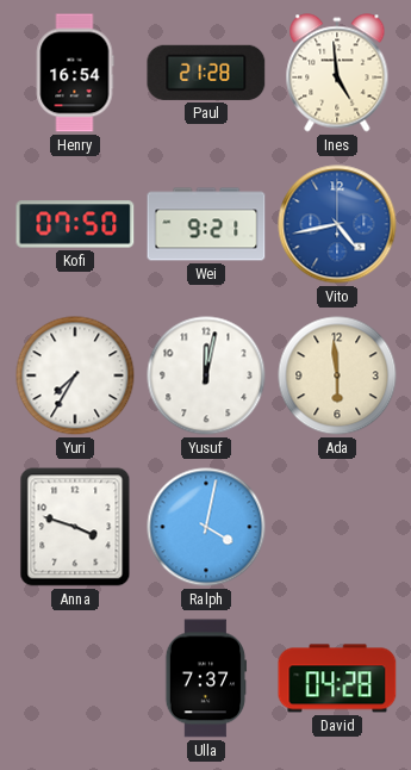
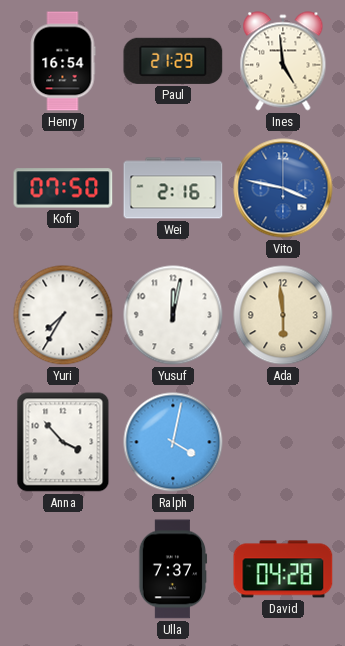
Paul: 21:28 -> 21:29
Wei: 9:21 -> 2:16
Vito: 4:43 -> 3:47
Anna: 3:48 -> 3:53
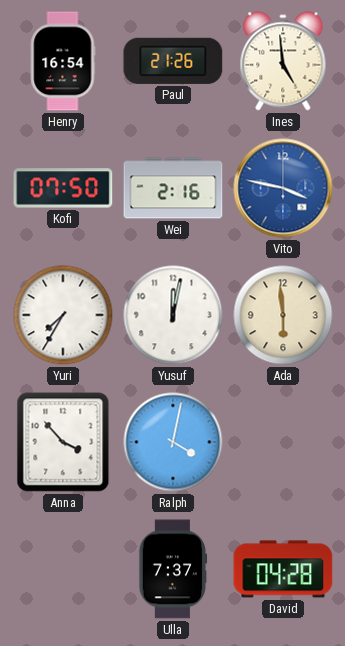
Paul: 21:29 -> 21:26
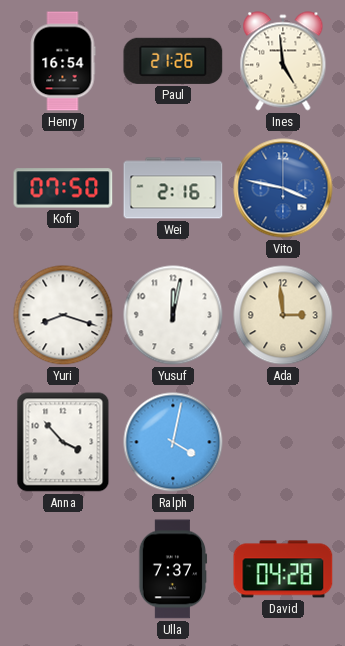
Yuri: 7:35 -> 8:18
Ada: 5:59 -> 2:59
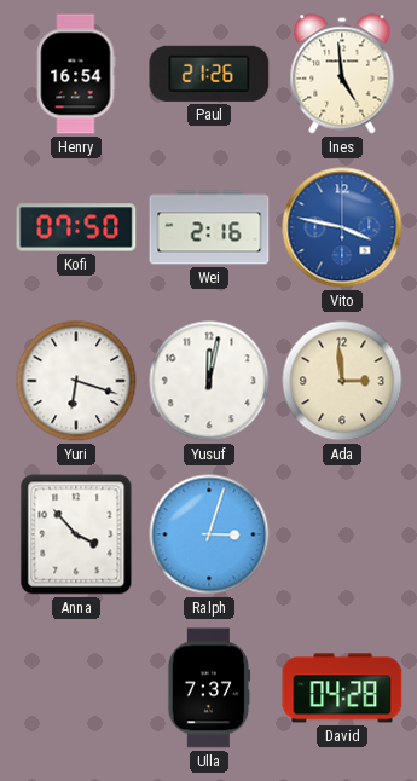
Yuri: 8:18 -> 6:18
Ralph: 4:02 -> 3:03
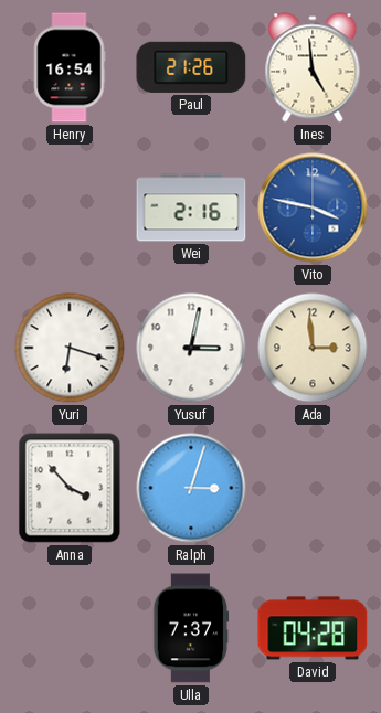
Kofi: 07:50 -> none
Yusuf: 12:02 -> 3:02
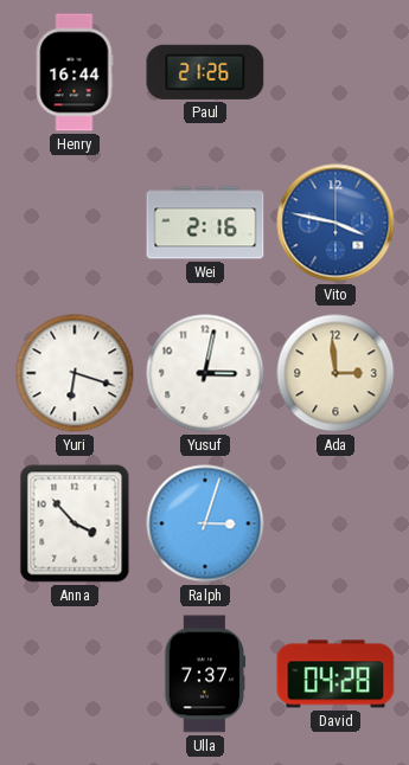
Henry: 16:54 -> 16:44
Ines: 4:59 -> none
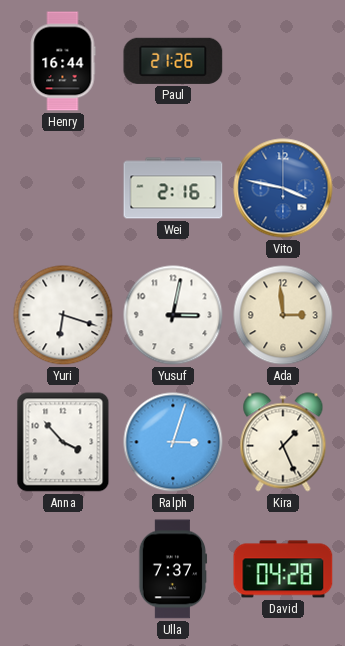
Kira: none -> 1:26
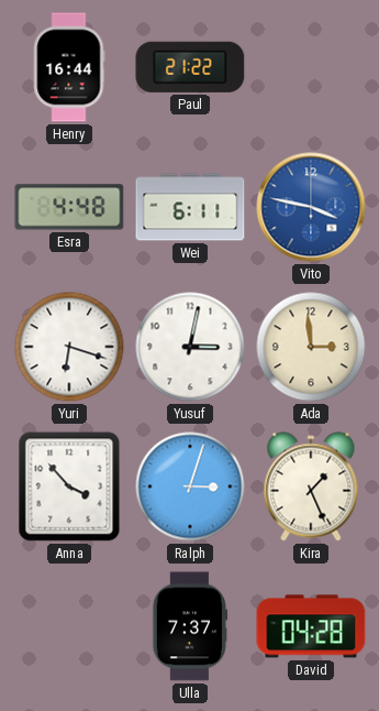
Paul: 21:26 -> 21:22
Esra: none -> 4:48
Wei: 2:16 -> 6:11
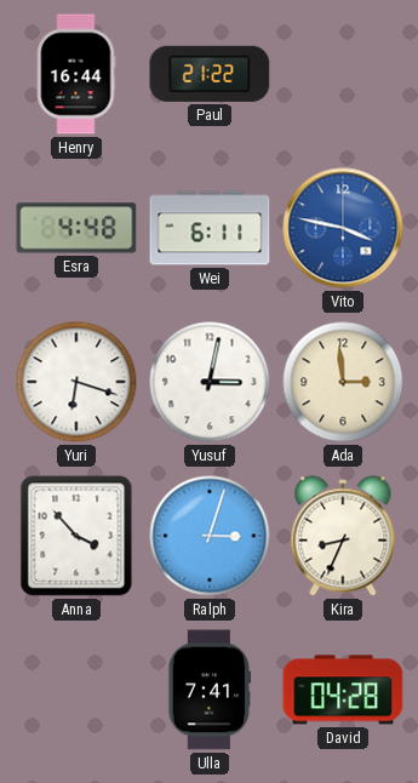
Kira: 1:26 -> 8:34
Ulla: 7:37 -> 7:41
